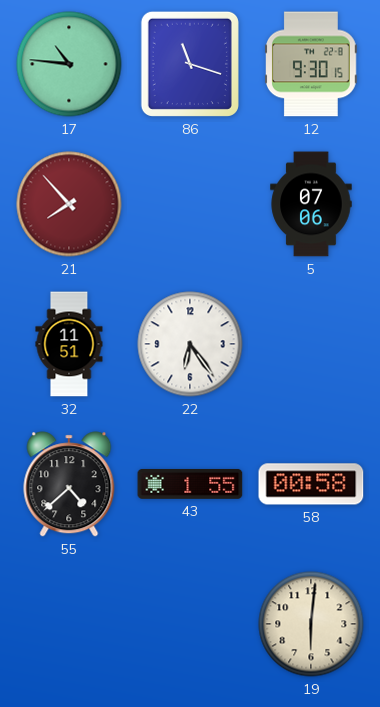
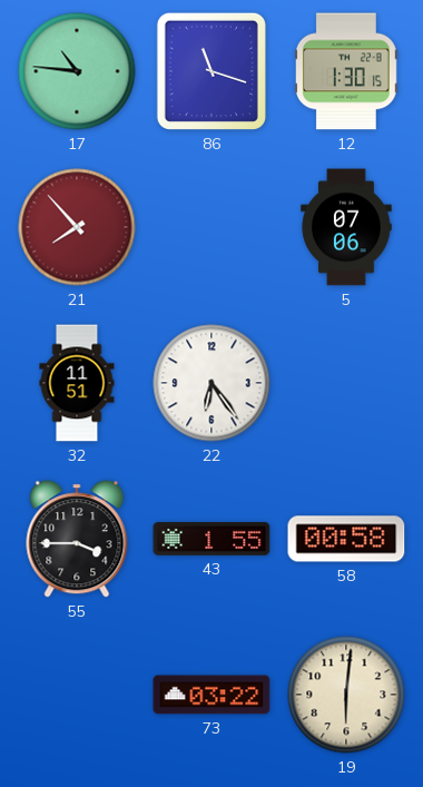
12: 9:30 -> 1:30
55: 4:38 -> 3:45
73: none -> 03:22
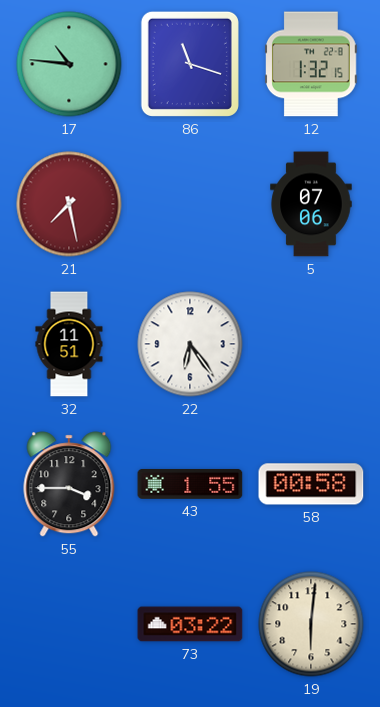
12: 1:30 -> 1:32
21: 7:53 -> 7:28
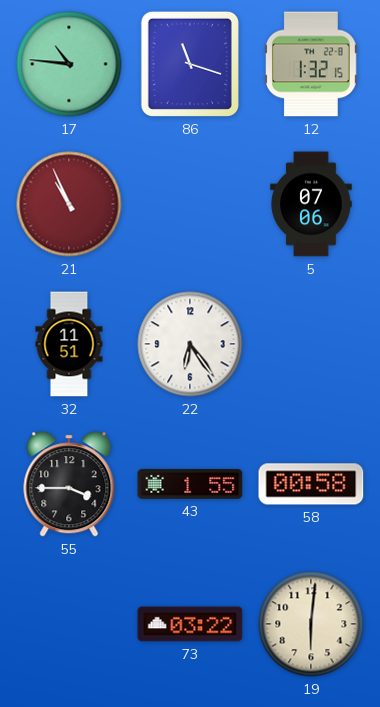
21: 7:28 -> 10:56
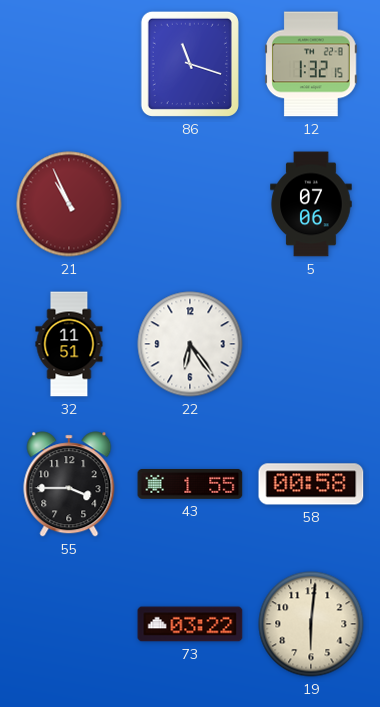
17: 10:46 -> none
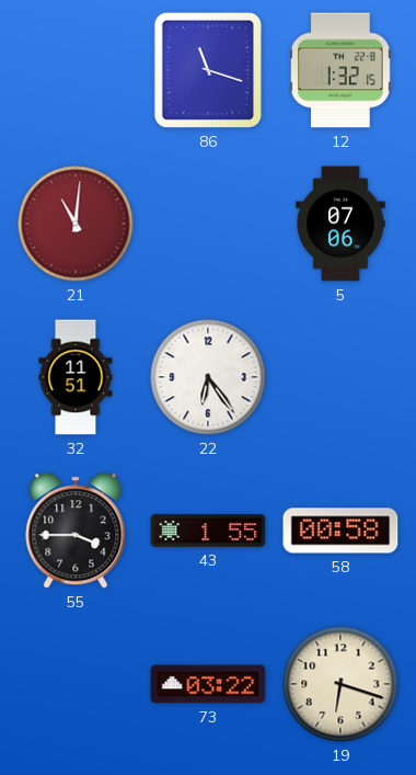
21: 10:56 -> 11:01
19: 6:01 -> 6:18
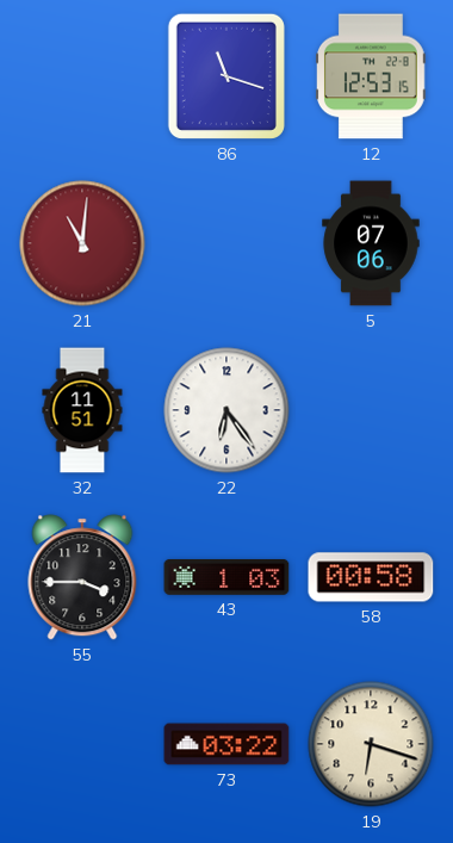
12: 1:32 -> 12:53
43: 1:55 -> 1:03
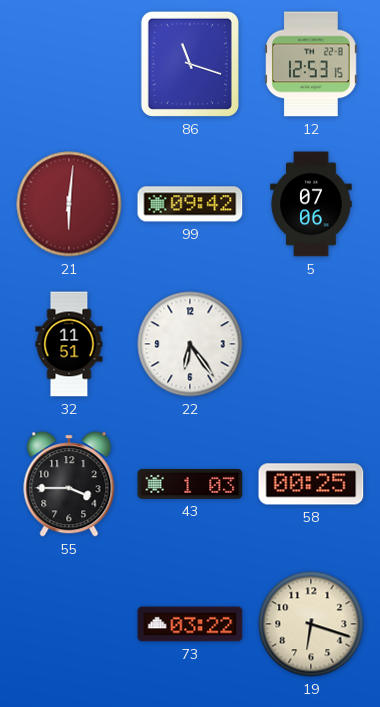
21: 11:01 -> 6:01
99: none -> 09:42
58: 00:58 -> 00:25
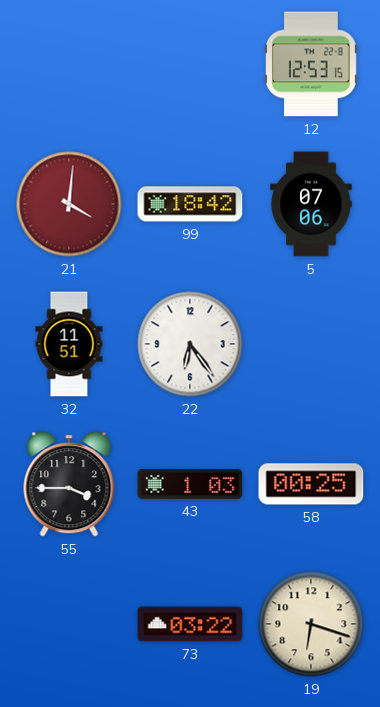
86: 11:18 -> none
21: 6:01 -> 4:01
99: 09:42 -> 18:42
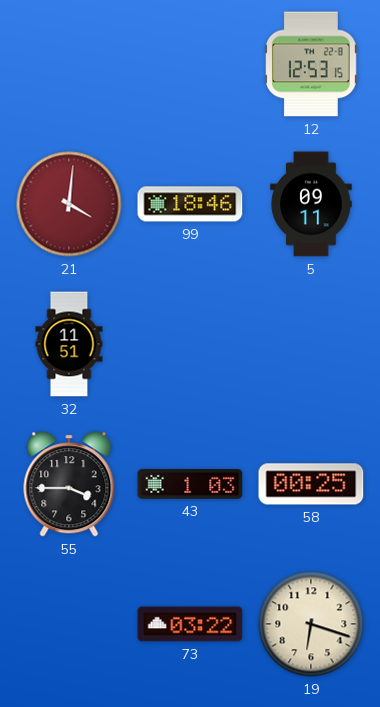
99: 18:42 -> 18:46
5: 07:06 -> 09:11
22: 6:24 -> none
